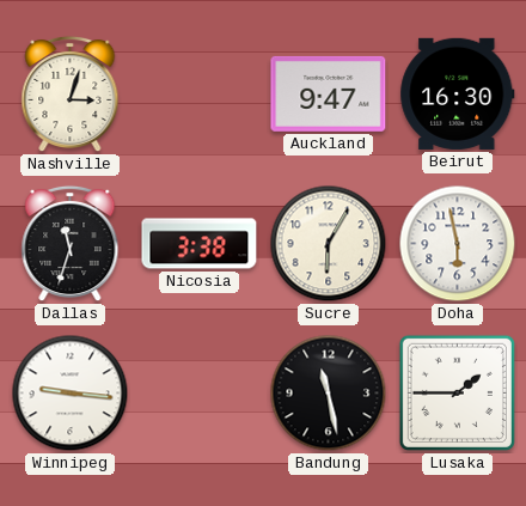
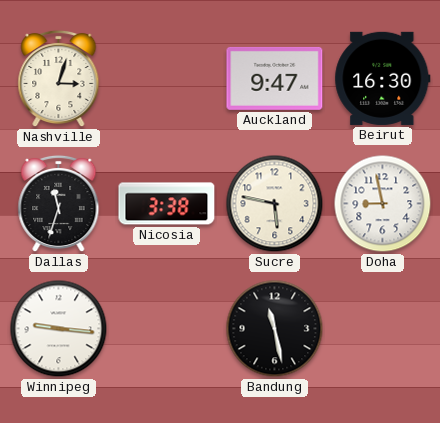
Sucre: 6:05 -> 5:47
Doha: 5:58 -> 8:58
Lusaka: 1:45 -> none
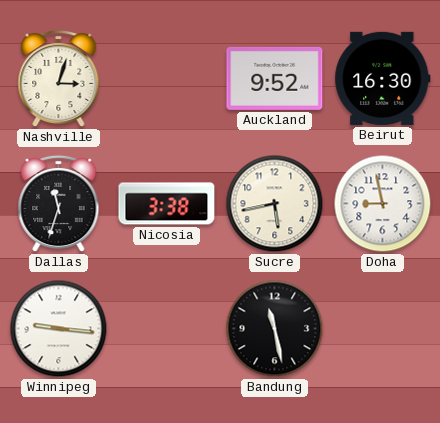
Auckland: 9:47 -> 9:52
Sucre: 5:47 -> 5:43
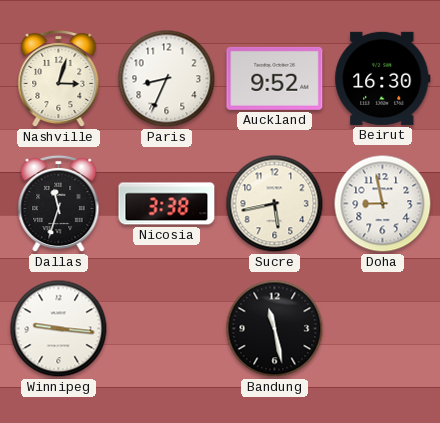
Paris: none -> 8:34
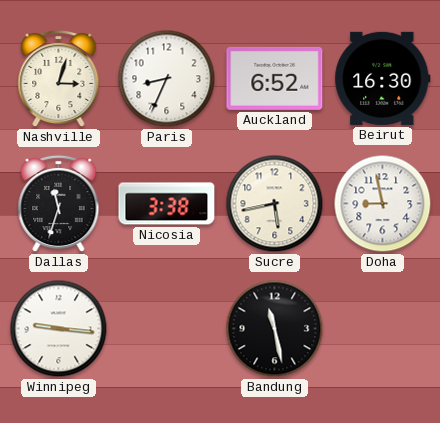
Auckland: 9:52 -> 6:52
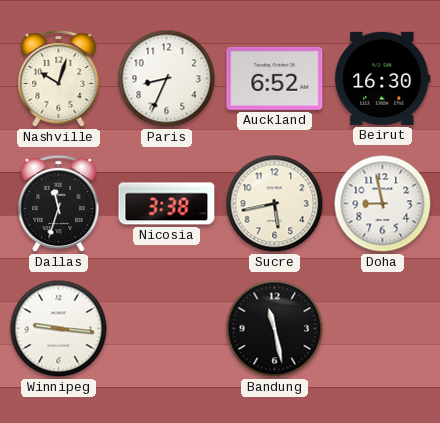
Nashville: 3:03 -> 10:03
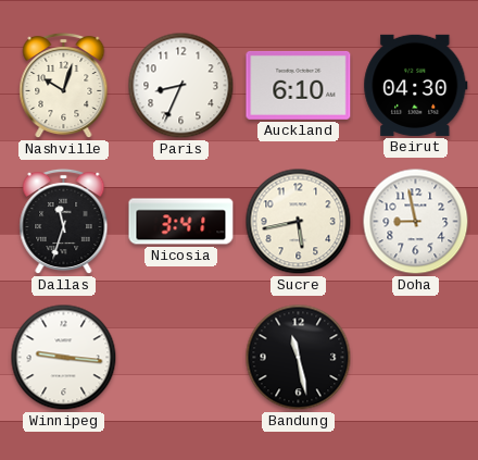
Auckland: 6:52 -> 6:10
Beirut: 16:30 -> 04:30
Nicosia: 3:38 -> 3:41
